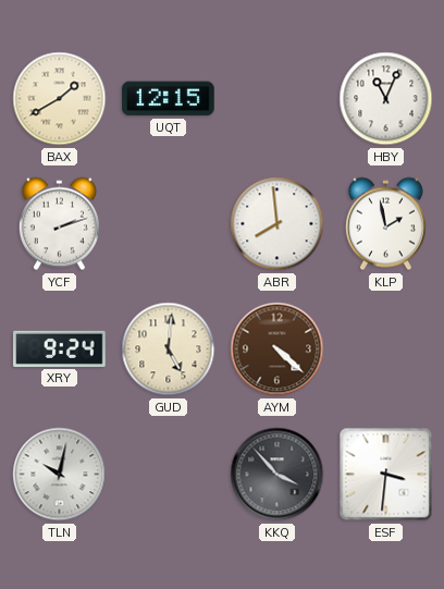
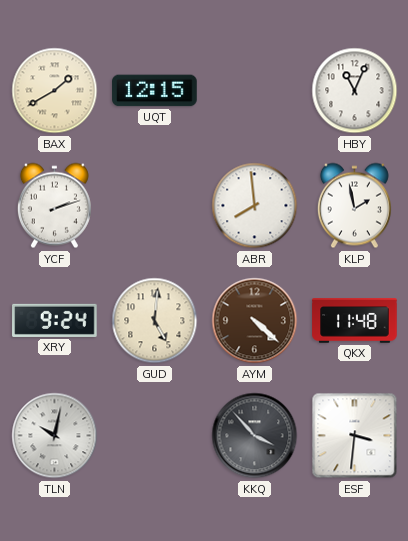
QKX: none -> 11:48
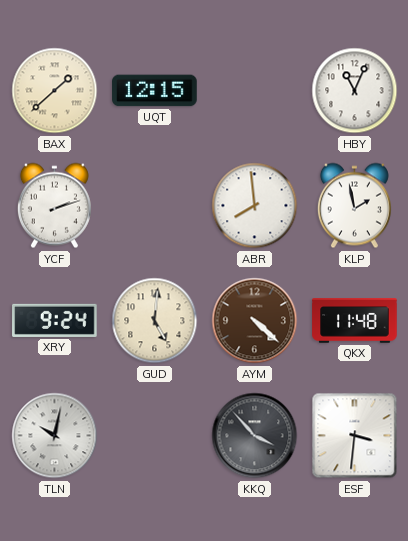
BAX: 1:40 -> 1:38
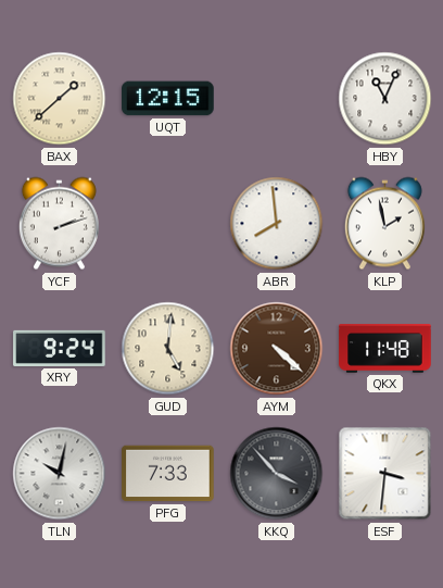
PFG: none -> 7:33
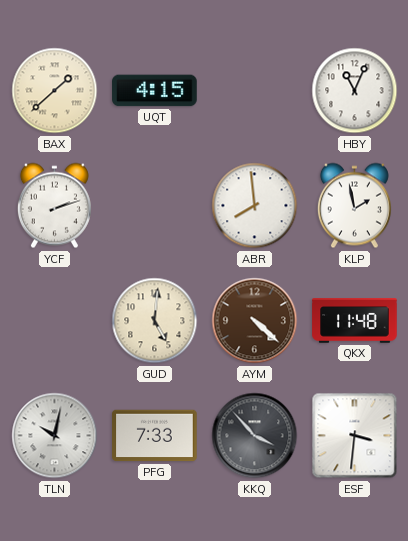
UQT: 12:15 -> 4:15
XRY: 9:24 -> none
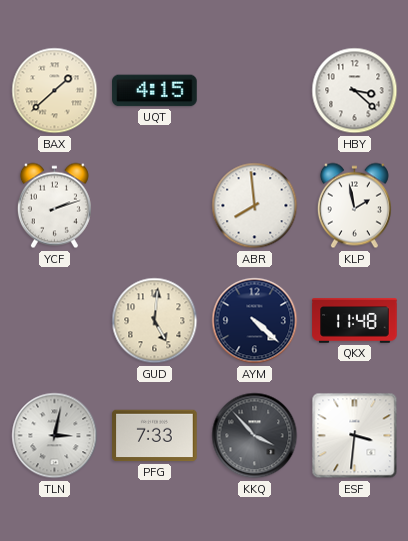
HBY: 11:04 -> 3:22
AYM dial: brown -> navy
TLN: 10:02 -> 3:02
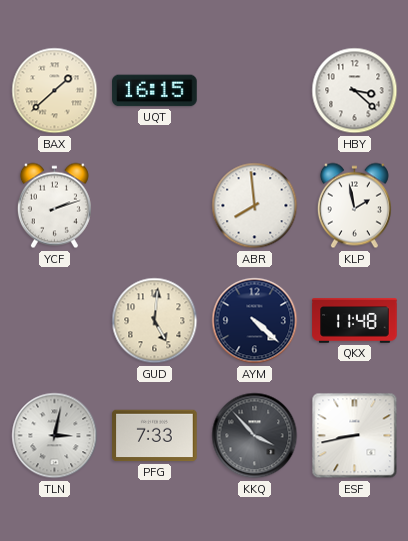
UQT: 4:15 -> 16:15
ESF: 3:31 -> 8:43
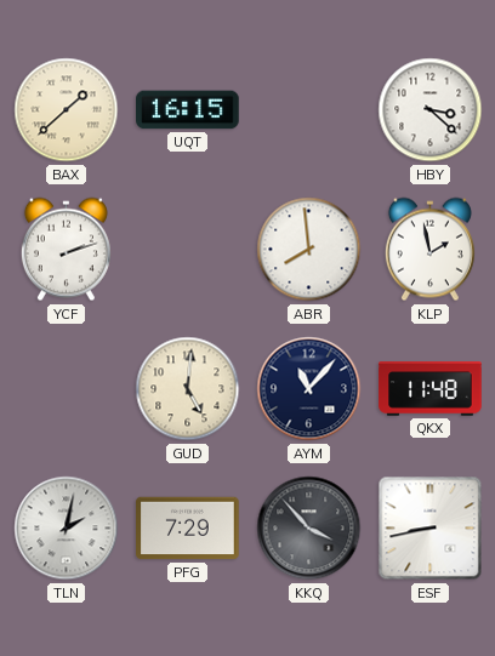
AYM: 4:22 -> 11:07
TLN: 3:02 -> 2:02
PFG: 7:33 -> 7:29
